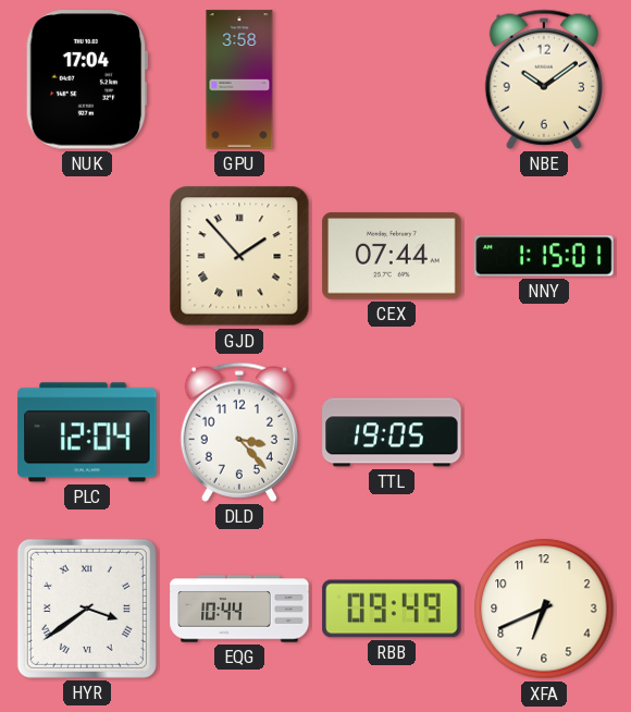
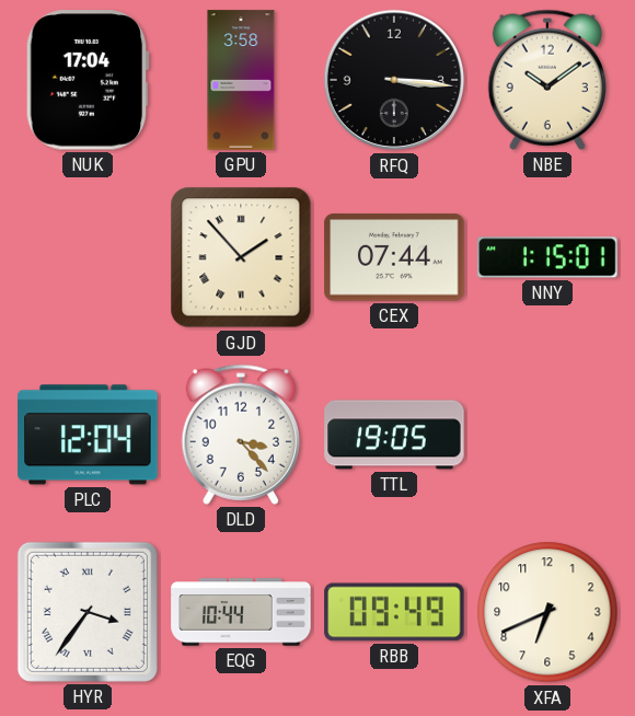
RFQ: none -> 3:16
HYR: 3:39 -> 3:36
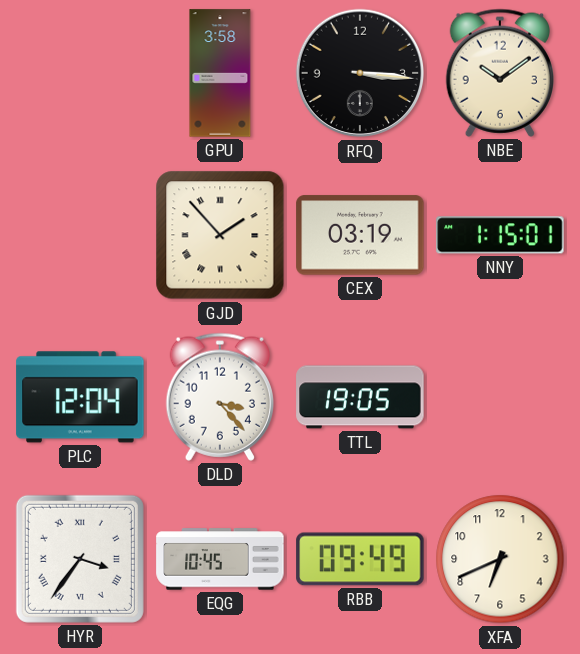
NUK: 17:04 -> none
CEX: 07:44 -> 03:19
EQG: 10:44 -> 10:45
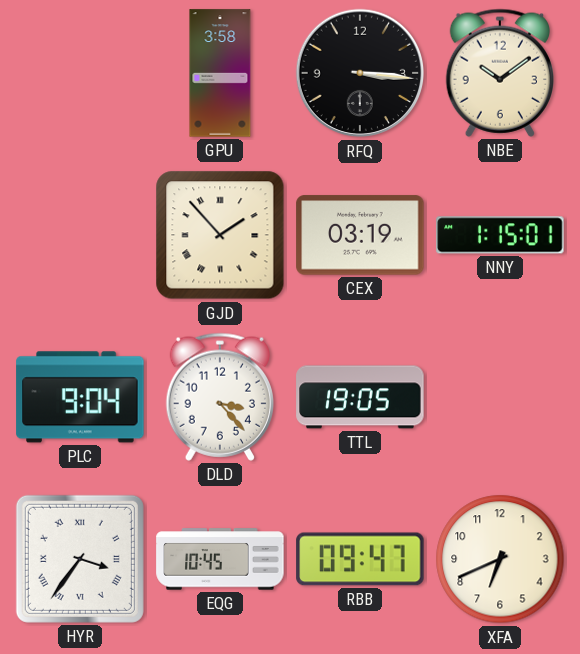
PLC: 12:04 -> 9:04
RBB: 09:49 -> 09:47
